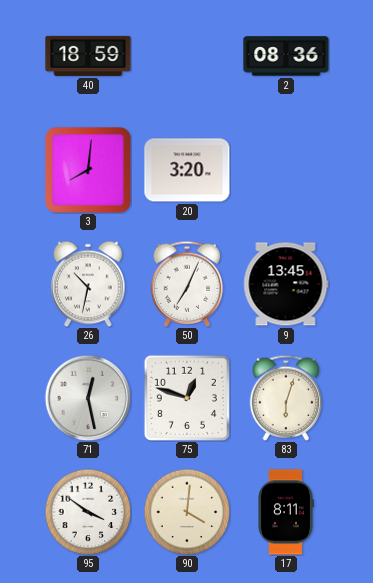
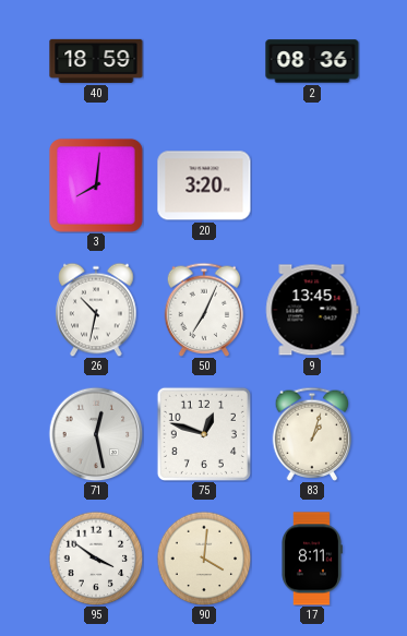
83: 6:03 -> 1:03
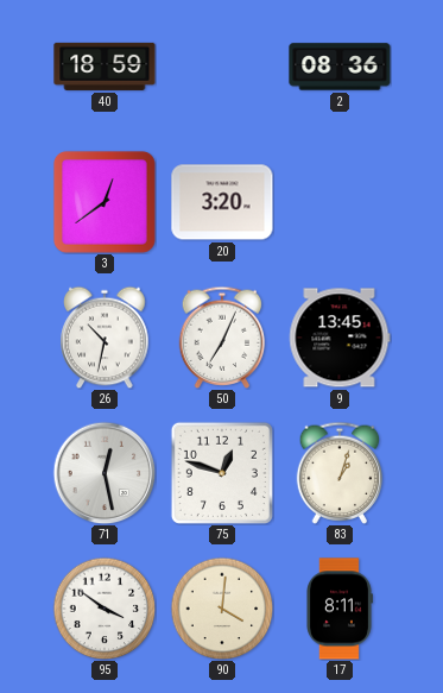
3: 8:01 -> 12:39
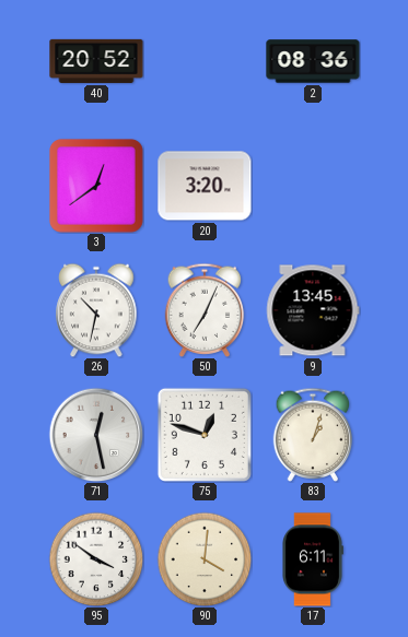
40: 18:59 -> 20:52
17: 8:11 -> 6:11
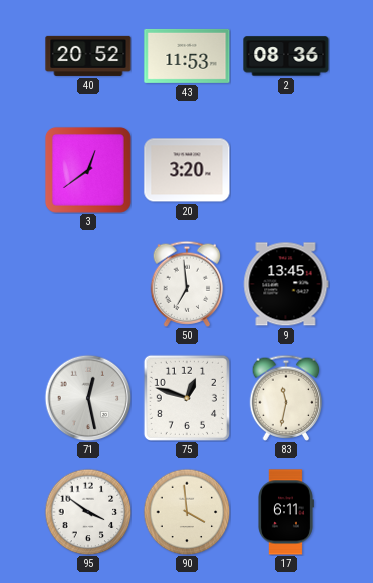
43: none -> 11:53
26: 10:32 -> none
50: 7:04 -> 6:59
83: 1:03 -> 11:32
90: 4:01 -> 3:59
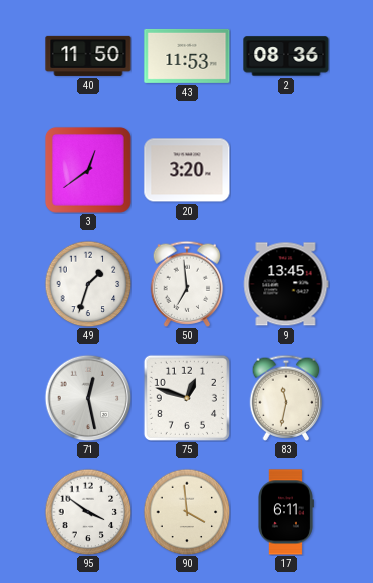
40: 20:52 -> 11:50
49: none -> 1:33
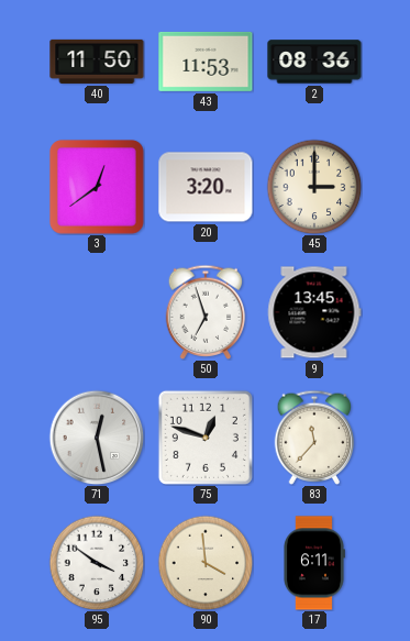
45: none -> 3:00
49: 1:33 -> none
50: 6:59 -> 6:57
83: 11:32 -> 11:37
